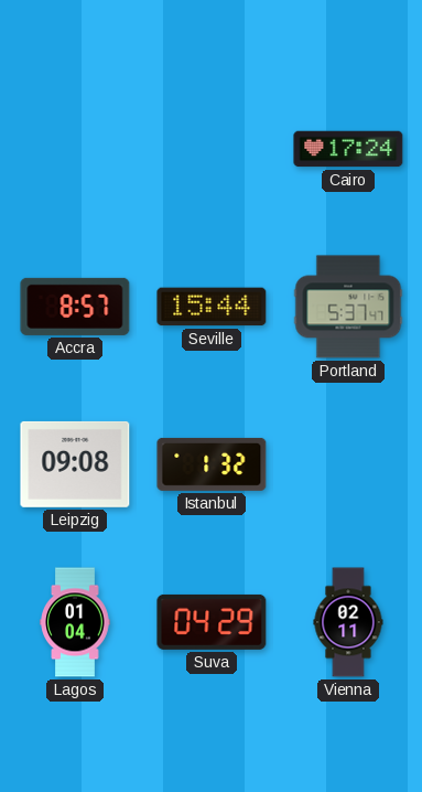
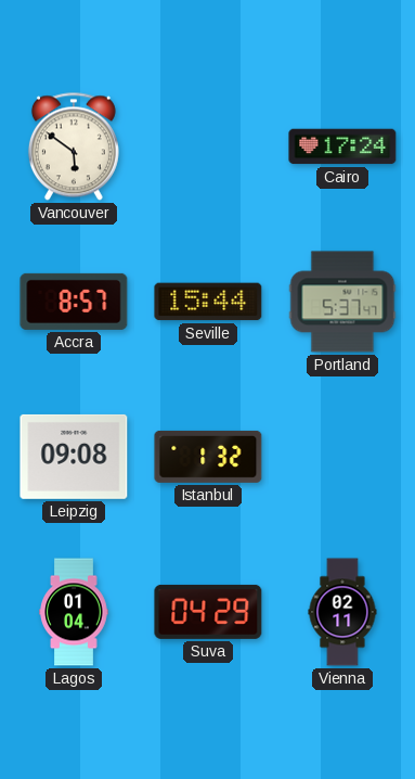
Vancouver: none -> 5:51
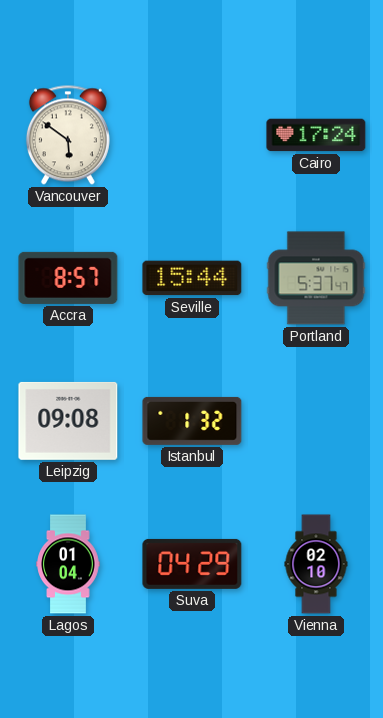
Vienna: 02:11 -> 02:10
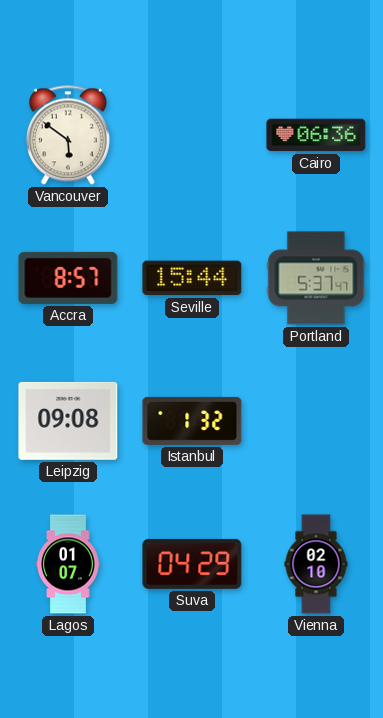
Cairo: 17:24 -> 06:36
Lagos: 01:04 -> 01:07
